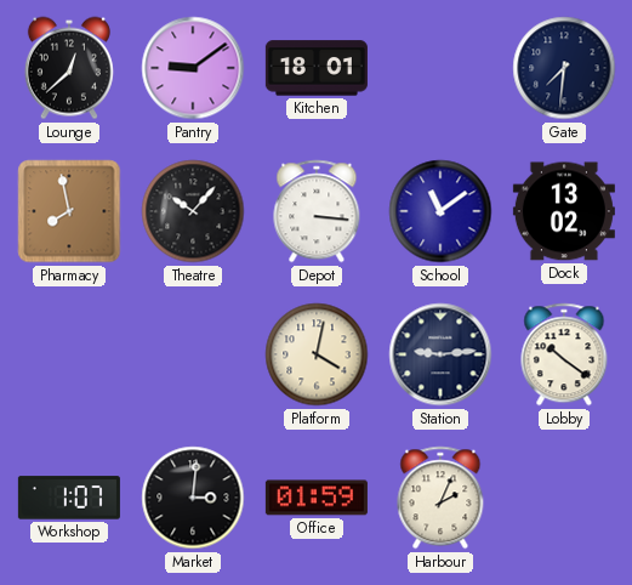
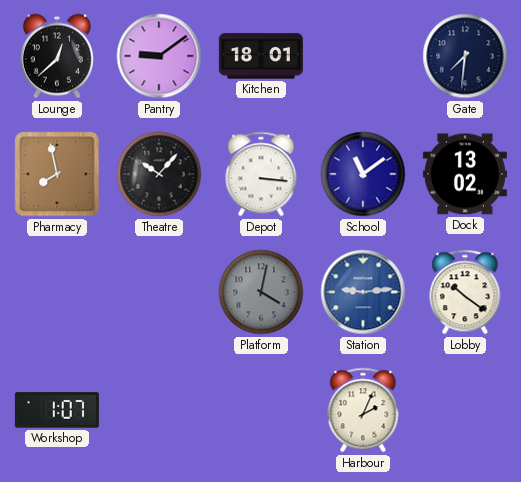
Platform dial: cream -> grey
Station dial: navy -> blue
Market: 3:01 -> none
Office: 01:59 -> none
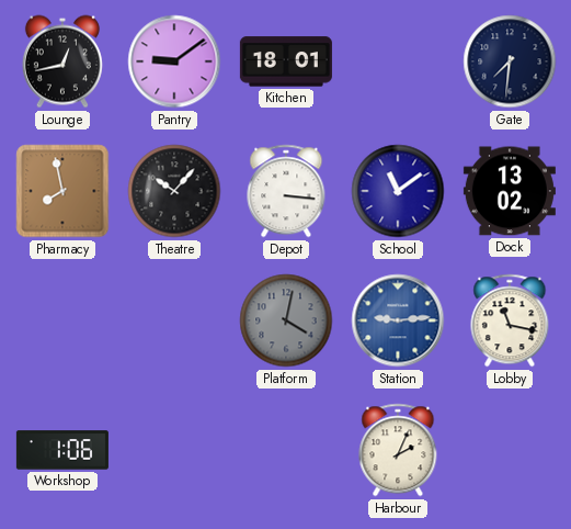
Lounge: 12:38 -> 12:43
Lobby: 10:21 -> 11:17
Workshop: 1:07 -> 1:06
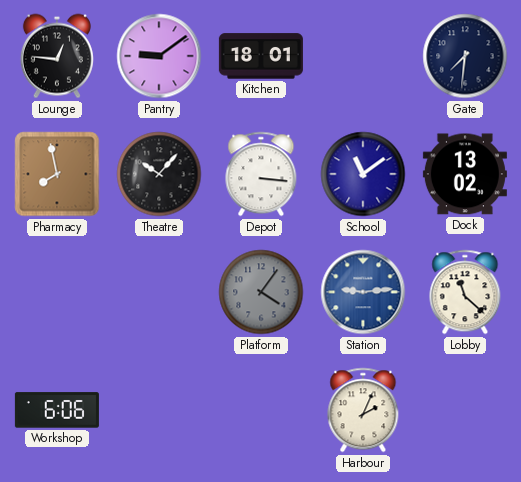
Lounge: 12:43 -> 12:46
Platform: 4:02 -> 4:06
Lobby: 11:17 -> 11:22
Workshop: 1:06 -> 6:06
